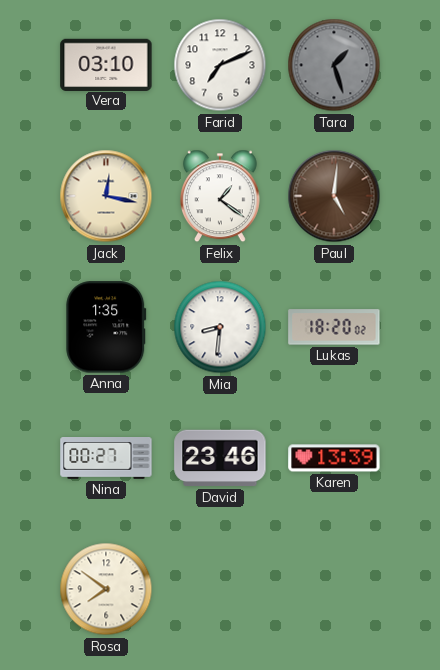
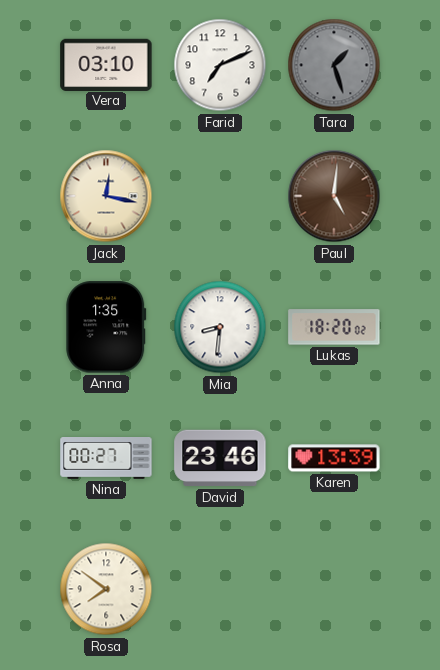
Felix: 1:21 -> none
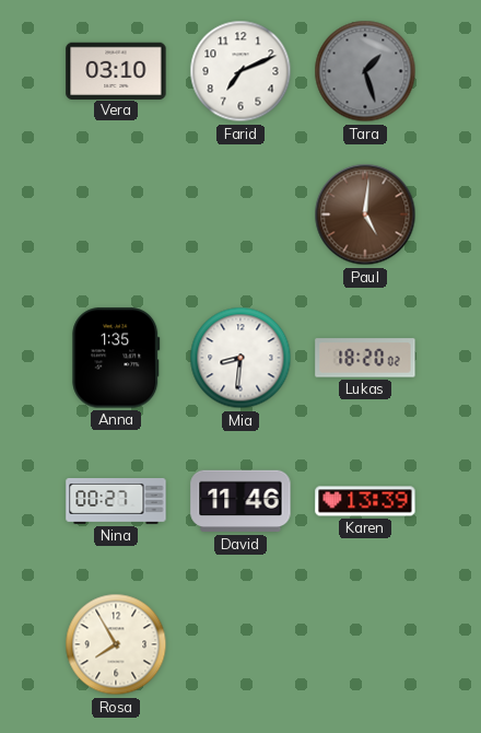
Jack: 12:17 -> none
David: 23:46 -> 11:46
Rosa: 7:51 -> 7:55
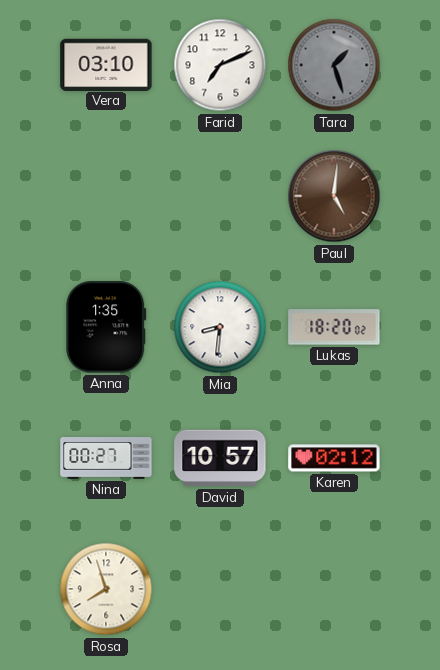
David: 11:46 -> 10:57
Karen: 13:39 -> 02:12
Rosa: 7:55 -> 7:57
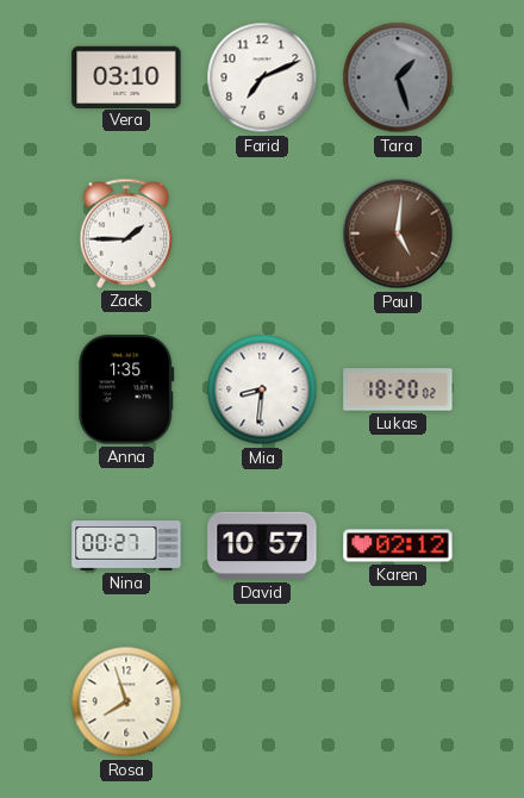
Zack: none -> 1:45
